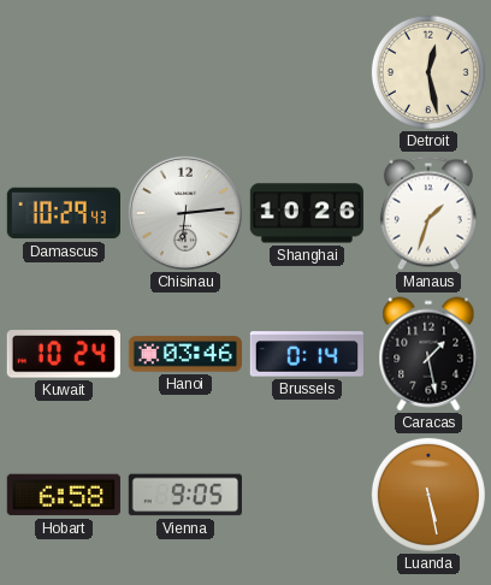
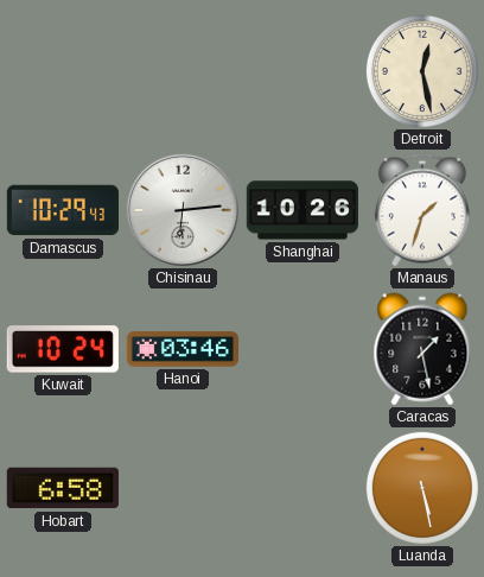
Brussels: 0:14 -> none
Vienna: 9:05 -> none
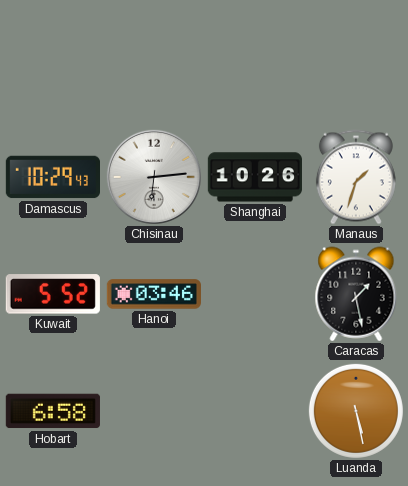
Detroit: 12:28 -> none
Kuwait: 10:24 -> 5:52
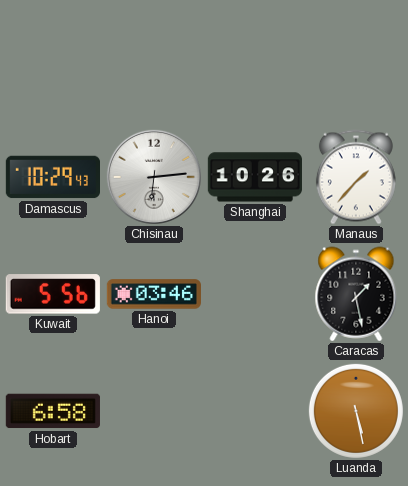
Manaus: 1:33 -> 1:37
Kuwait: 5:52 -> 5:56
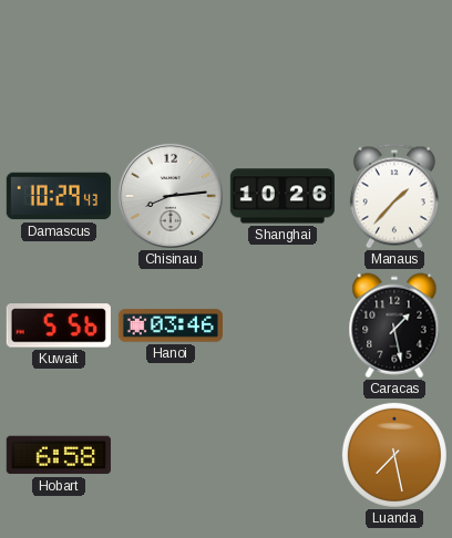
Chisinau: 6:14 -> 8:14
Luanda: 5:28 -> 7:28
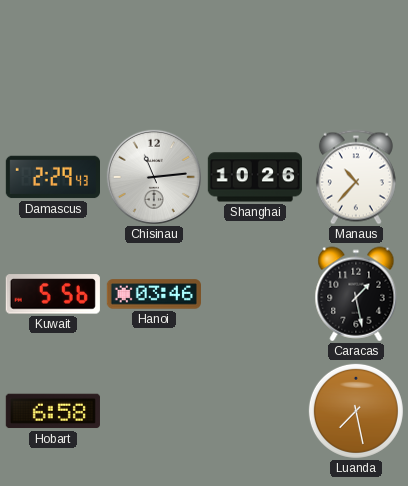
Damascus: 10:29 -> 2:29
Chisinau: 8:14 -> 11:14
Manaus: 1:37 -> 10:37
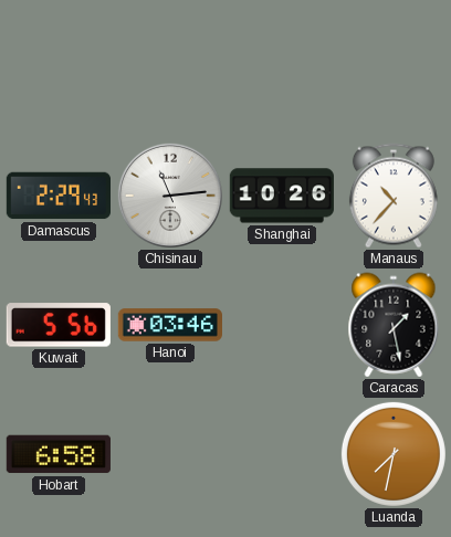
Luanda: 7:28 -> 7:32
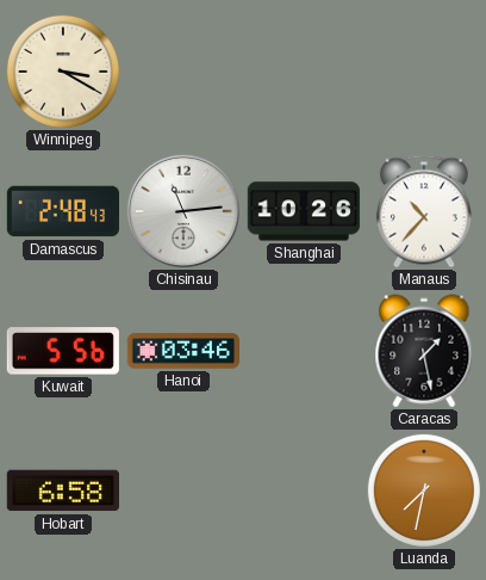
Winnipeg: none -> 3:20
Damascus: 2:29 -> 2:48
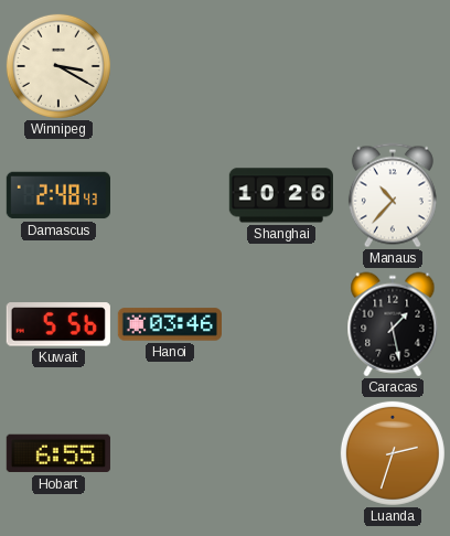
Chisinau: 11:14 -> none
Hobart: 6:58 -> 6:55
Luanda: 7:32 -> 2:33
